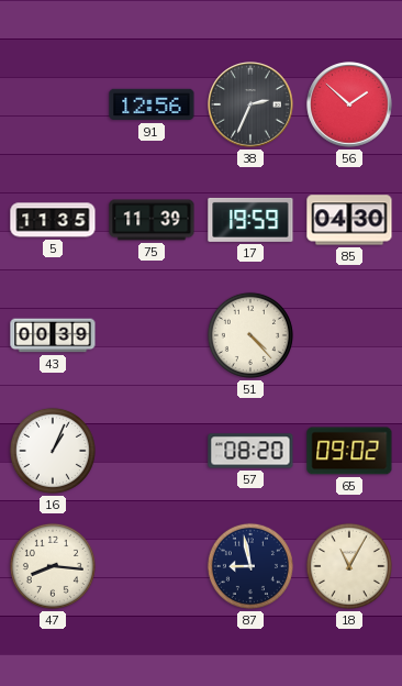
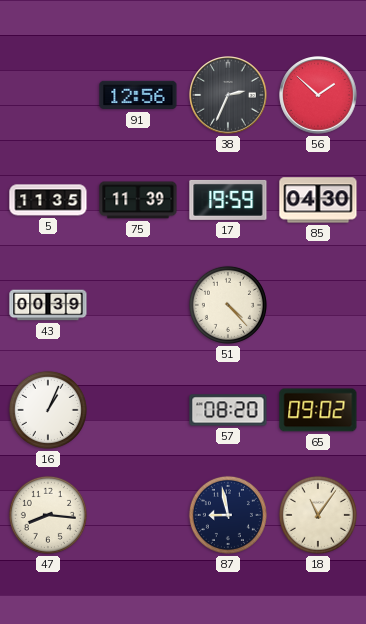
18: 11:05 -> 11:06
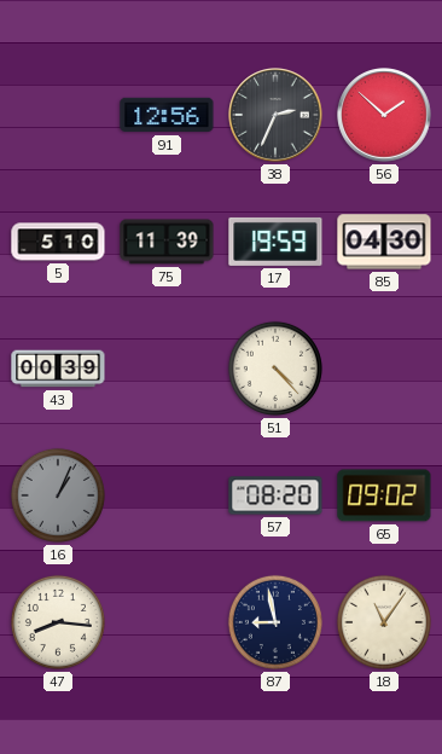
5: 11:35 -> 5:10
16 dial: white -> grey
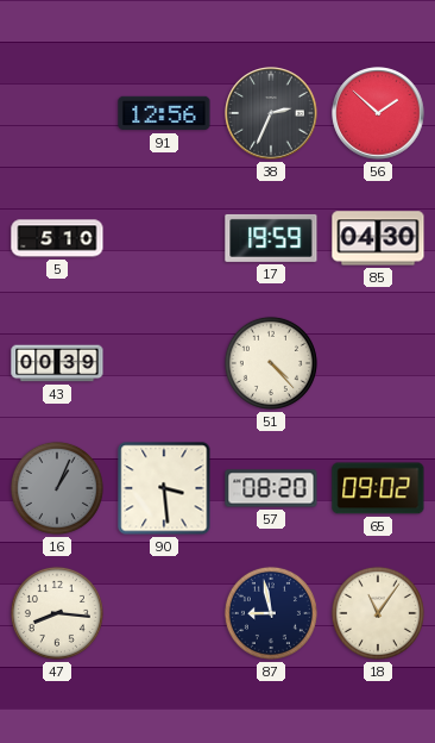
75: 11:39 -> none
90: none -> 3:29
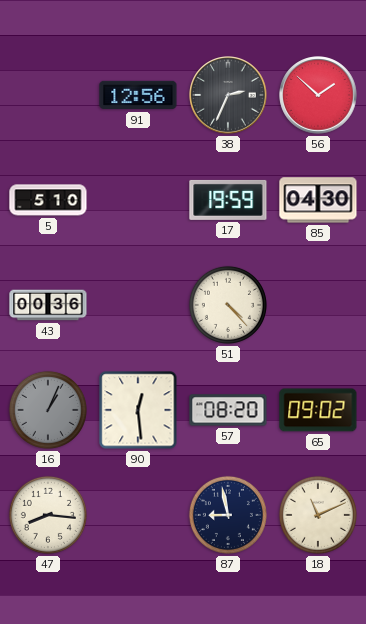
43: 00:39 -> 00:36
90: 3:29 -> 12:29
18: 11:06 -> 11:11
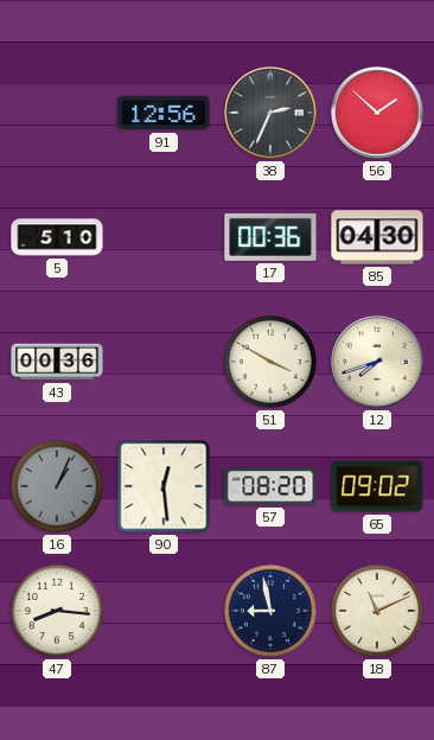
17: 19:59 -> 00:36
51: 4:23 -> 3:50
12: none -> 7:42
